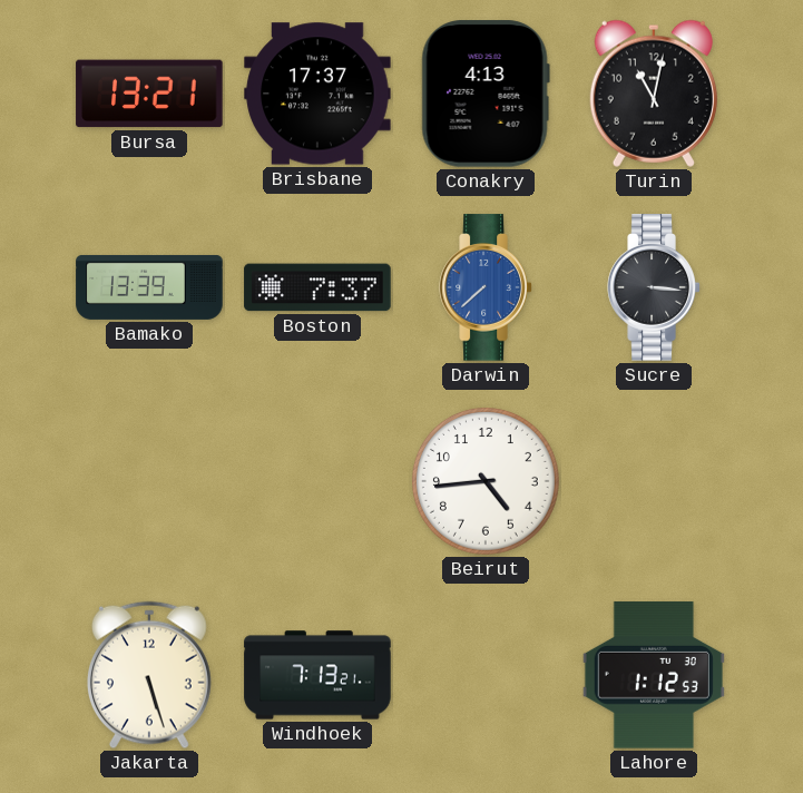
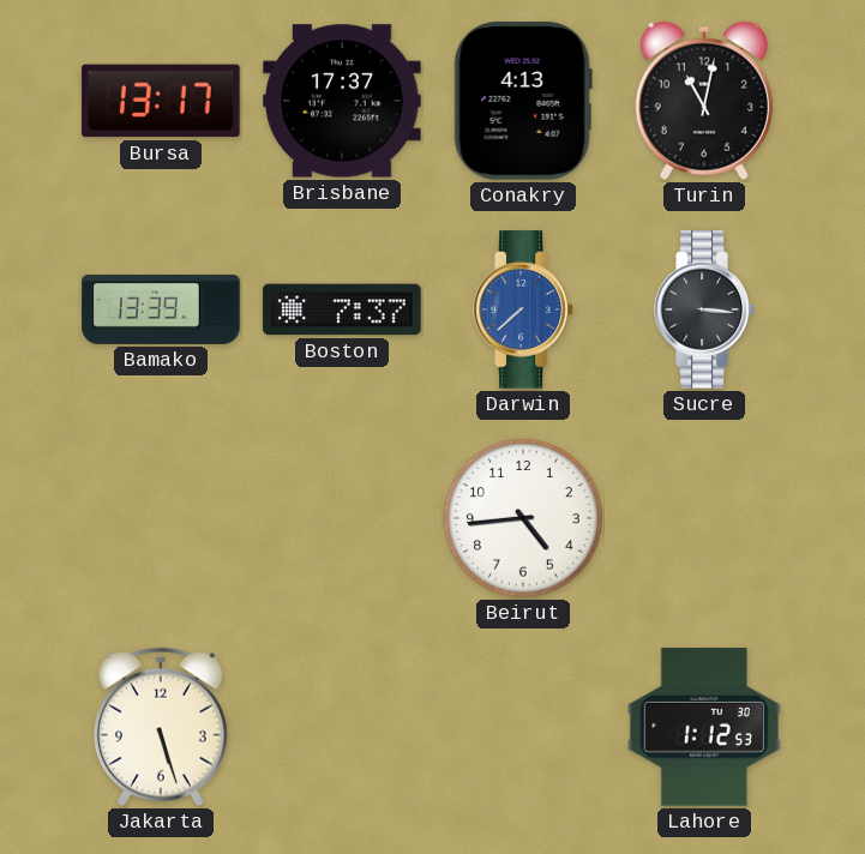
Bursa: 13:21 -> 13:17
Windhoek: 7:13 -> none
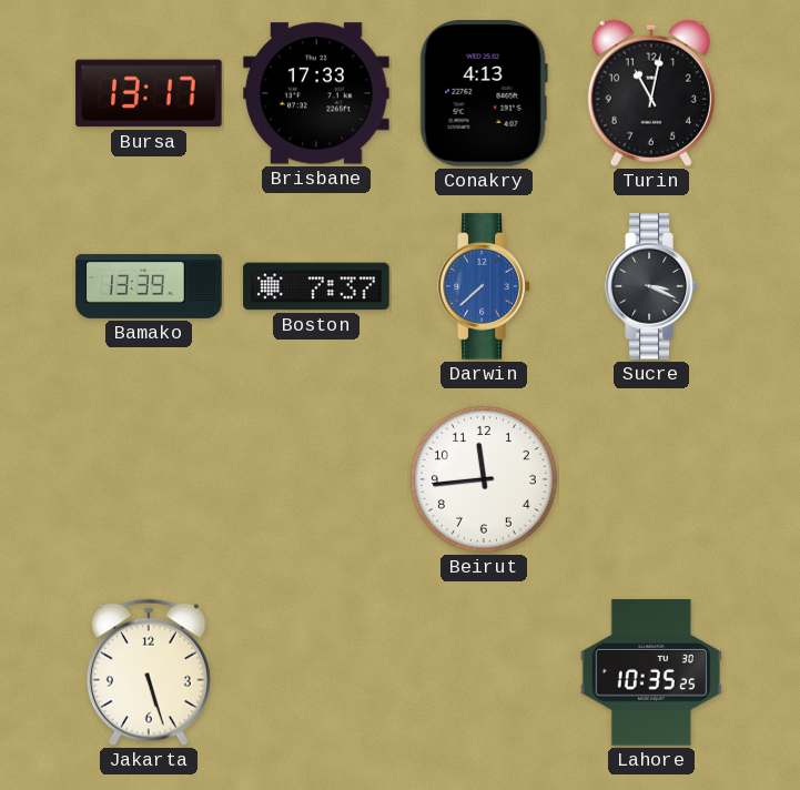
Brisbane: 17:37 -> 17:33
Sucre: 3:16 -> 3:19
Beirut: 4:44 -> 11:44
Lahore: 1:12 -> 10:35
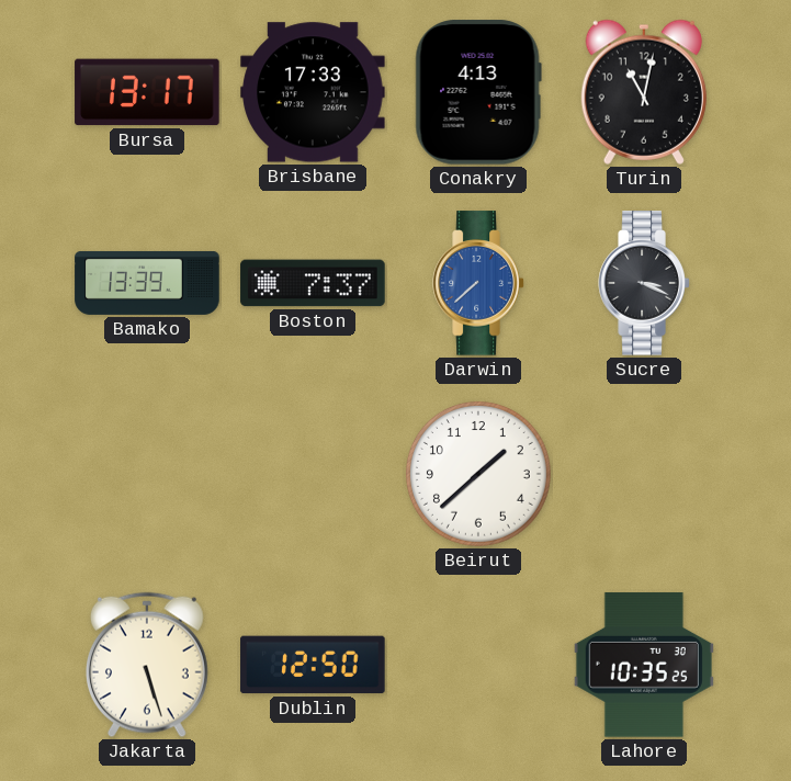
Beirut: 11:44 -> 1:38
Dublin: none -> 12:50
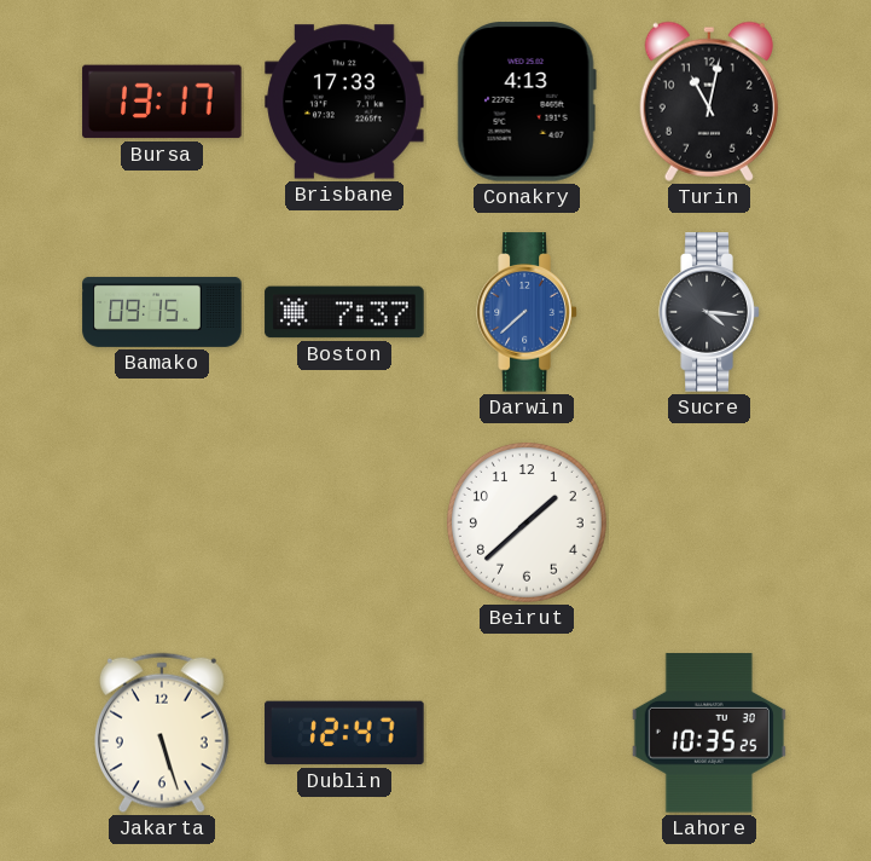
Bamako: 13:39 -> 09:15
Sucre: 3:19 -> 4:16
Dublin: 12:50 -> 12:47
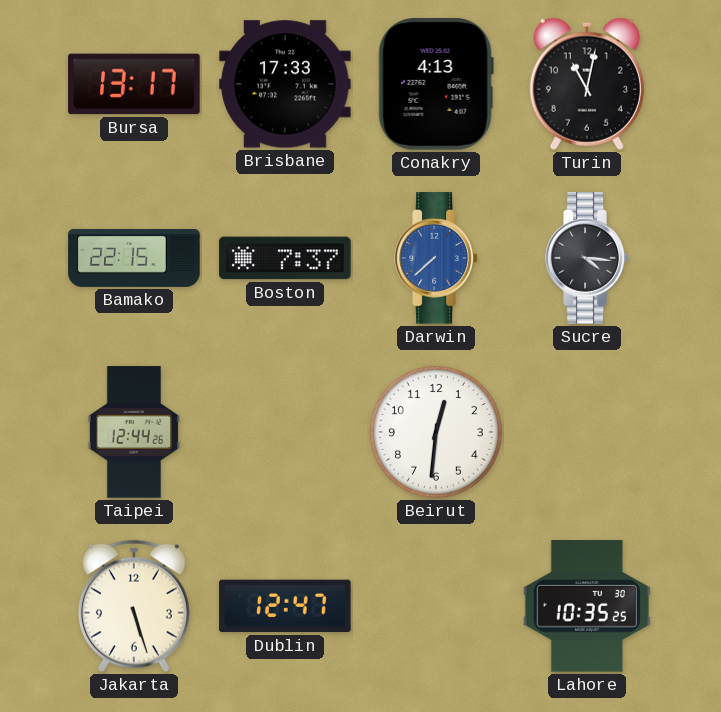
Bamako: 09:15 -> 22:15
Taipei: none -> 12:44
Beirut: 1:38 -> 12:31
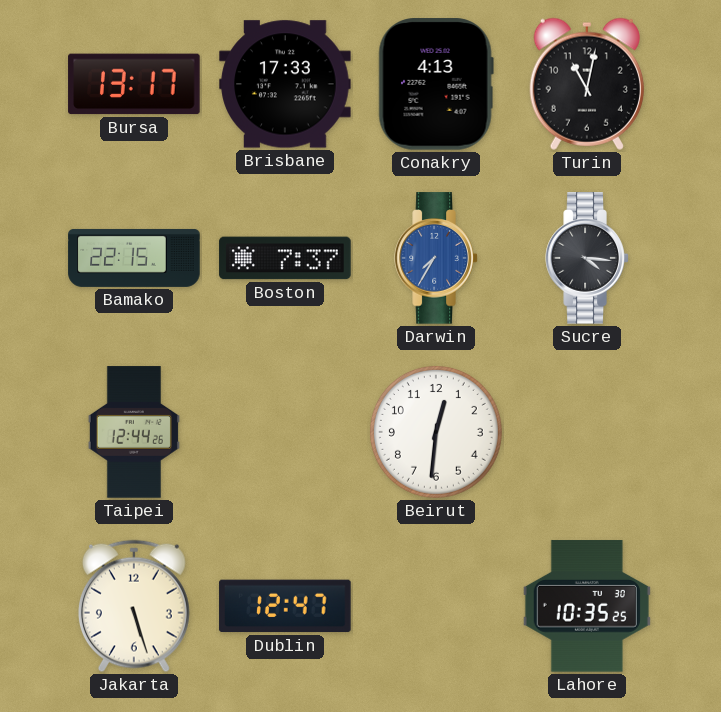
Darwin: 7:38 -> 7:35
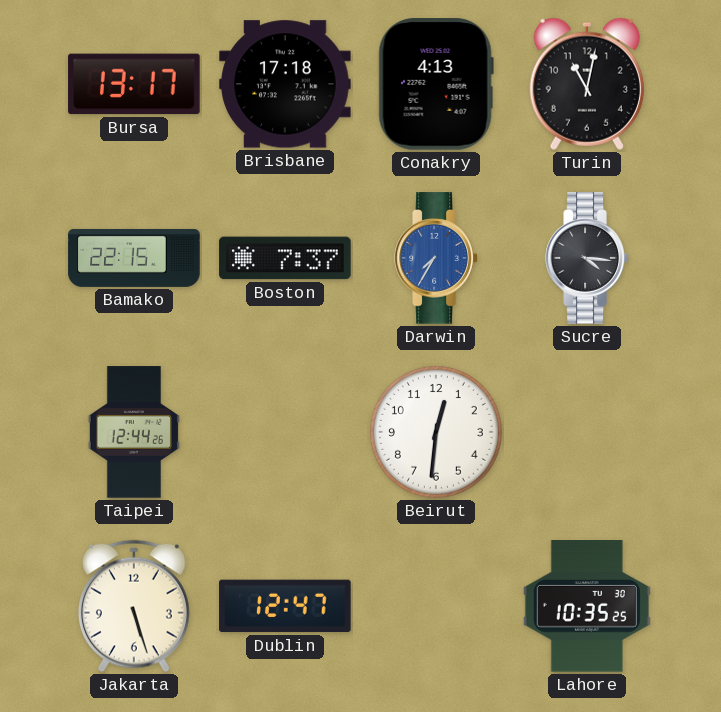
Brisbane: 17:33 -> 17:18
